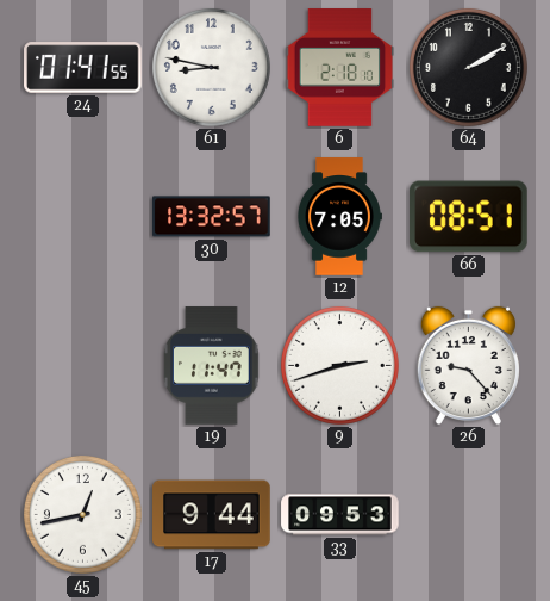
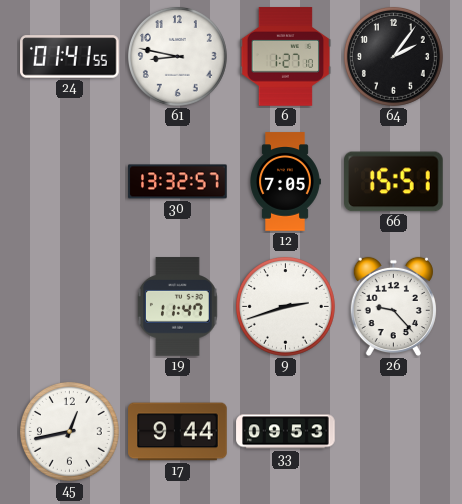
6: 2:18 -> 1:27
64: 2:10 -> 2:06
66: 08:51 -> 15:51
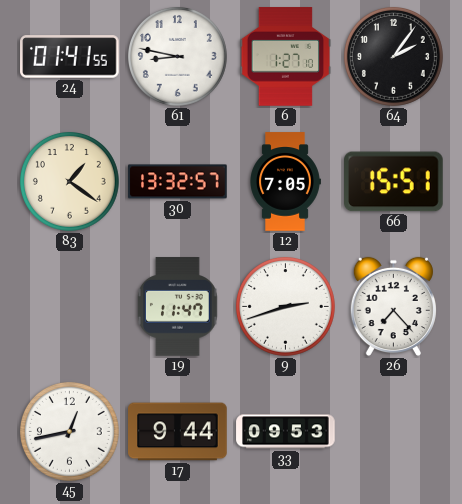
83: none -> 1:21
26: 9:23 -> 7:23
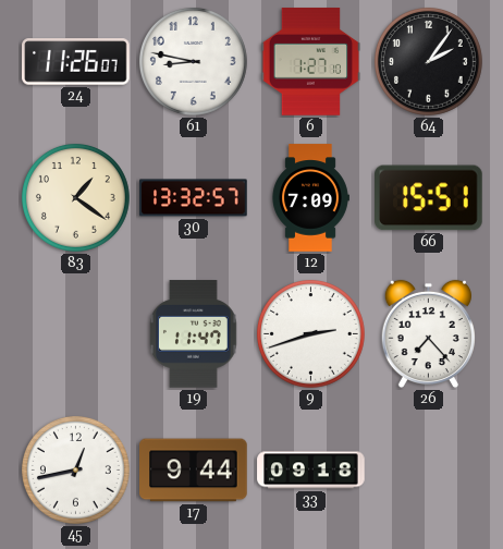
24: 01:41 -> 11:26
12: 7:05 -> 7:09
33: 09:53 -> 09:18
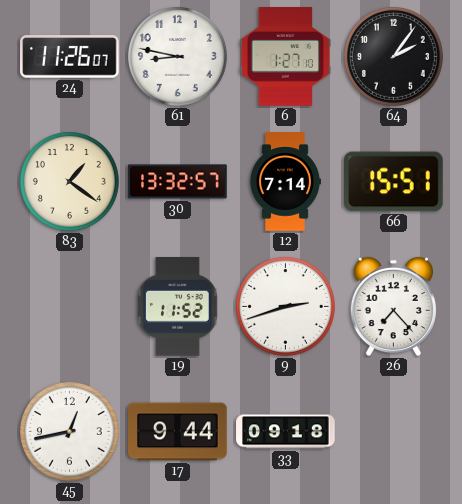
12: 7:09 -> 7:14
19: 11:47 -> 11:52
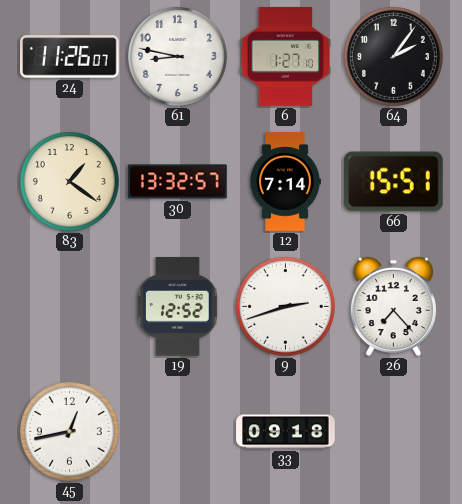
19: 11:52 -> 12:52
17: 9:44 -> none
